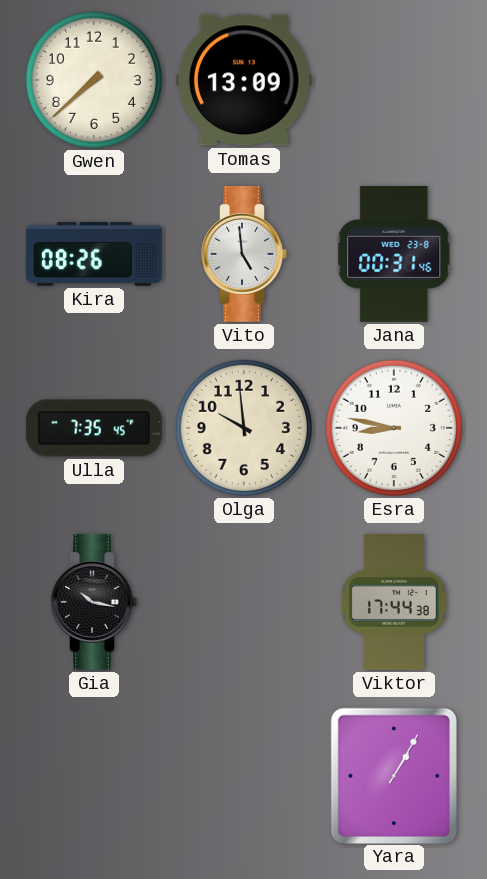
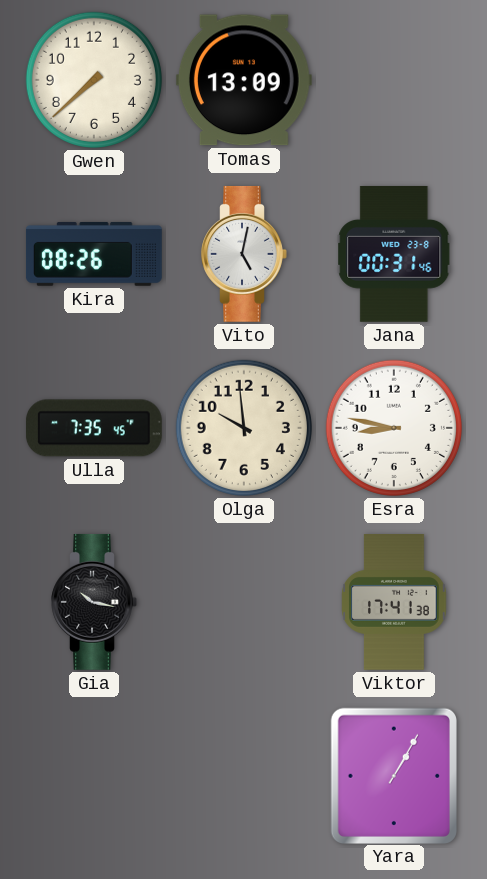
Vito: 4:59 -> 5:02
Viktor: 17:44 -> 17:41
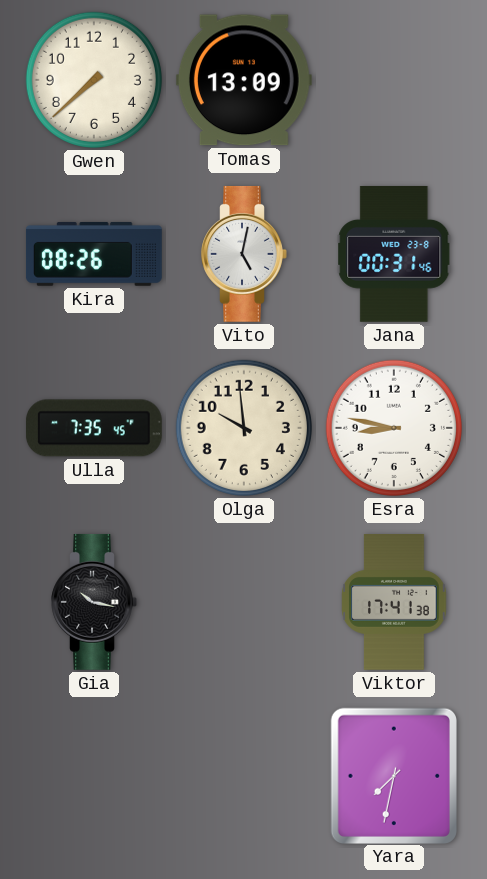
Yara: 1:05 -> 7:32
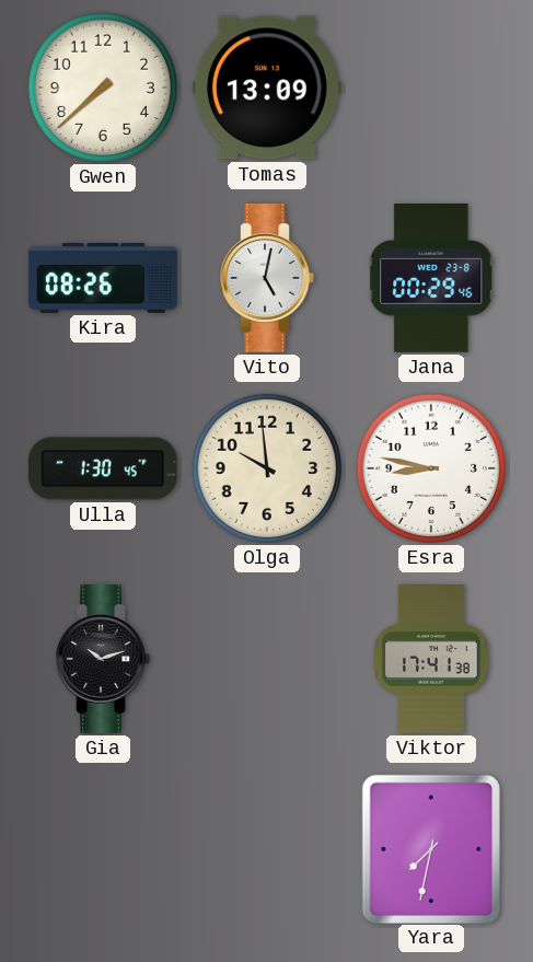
Jana: 00:31 -> 00:29
Ulla: 7:35 -> 1:30
Gia: 10:17 -> 10:12
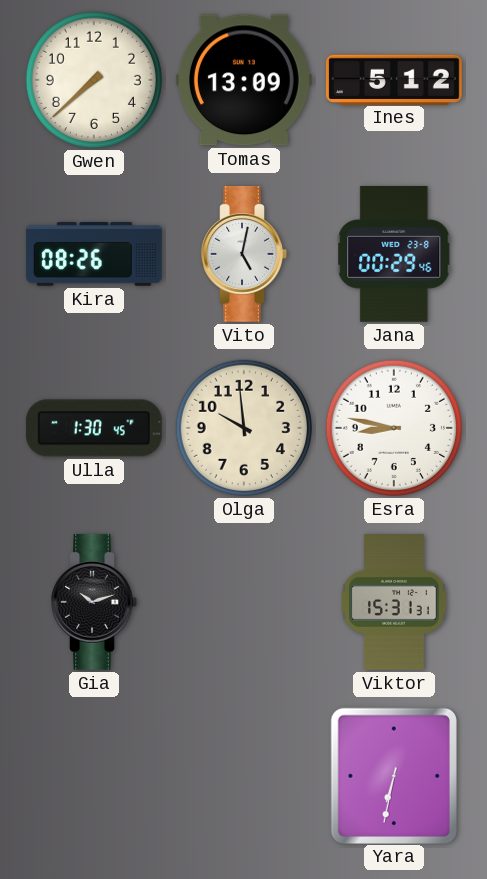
Ines: none -> 5:12
Viktor: 17:41 -> 15:31
Yara: 7:32 -> 6:32
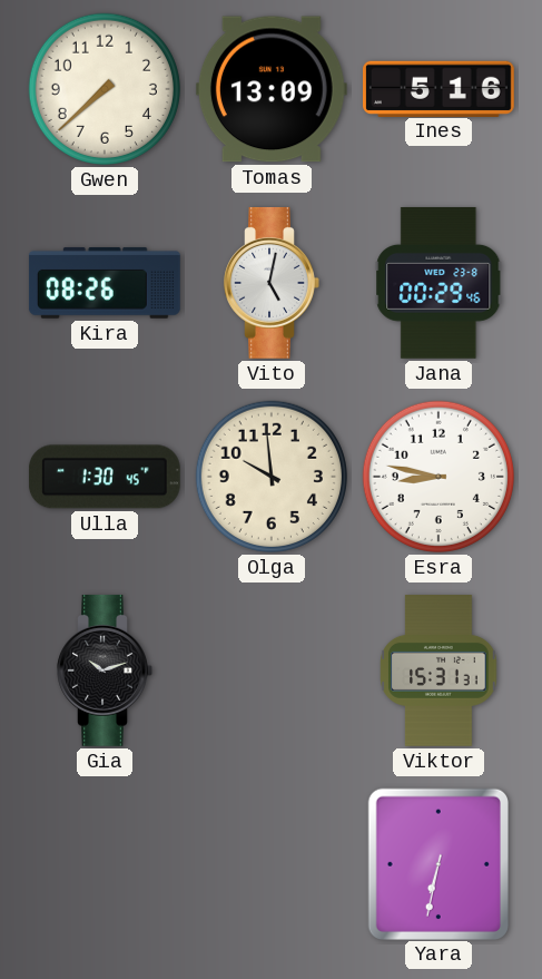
Ines: 5:12 -> 5:16
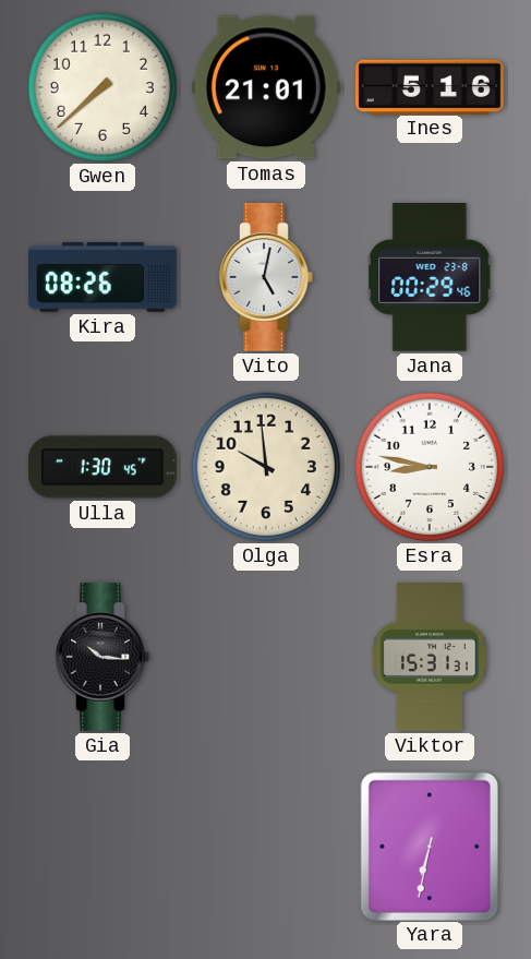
Tomas: 13:09 -> 21:01
Gia: 10:12 -> 10:16
